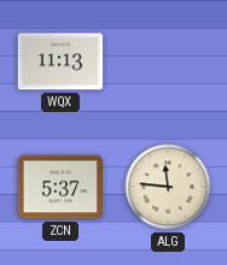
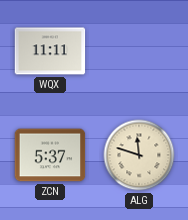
WQX: 11:13 -> 11:11
ALG: 11:46 -> 11:48
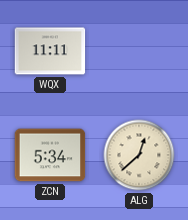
ZCN: 5:37 -> 5:34
ALG: 11:48 -> 12:38
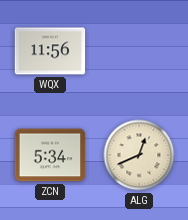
WQX: 11:11 -> 11:56
ALG: 12:38 -> 12:41
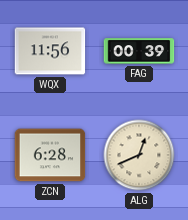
FAG: none -> 00:39
ZCN: 5:34 -> 6:28
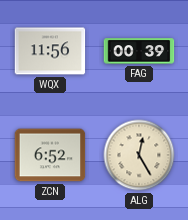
ZCN: 6:28 -> 6:52
ALG: 12:41 -> 12:25
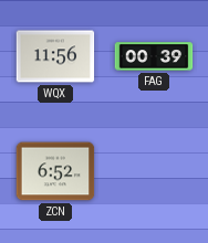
ALG: 12:25 -> none
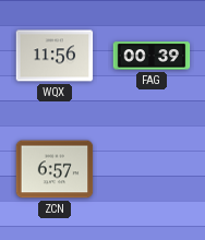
ZCN: 6:52 -> 6:57
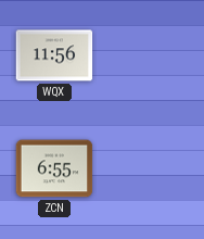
FAG: 00:39 -> none
ZCN: 6:57 -> 6:55
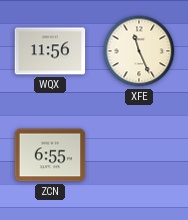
XFE: none -> 11:26
